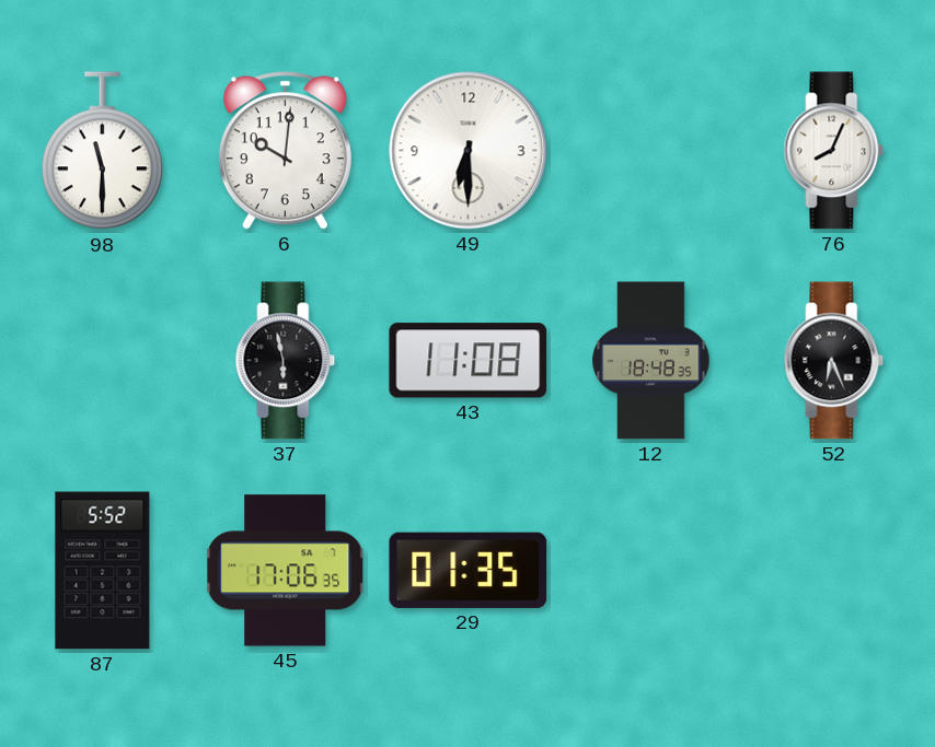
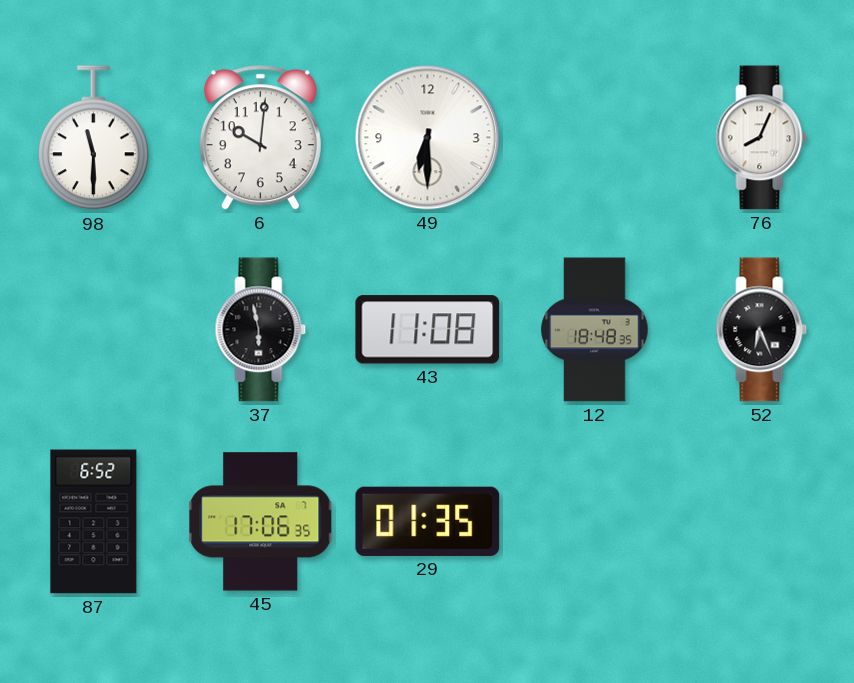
87: 5:52 -> 6:52
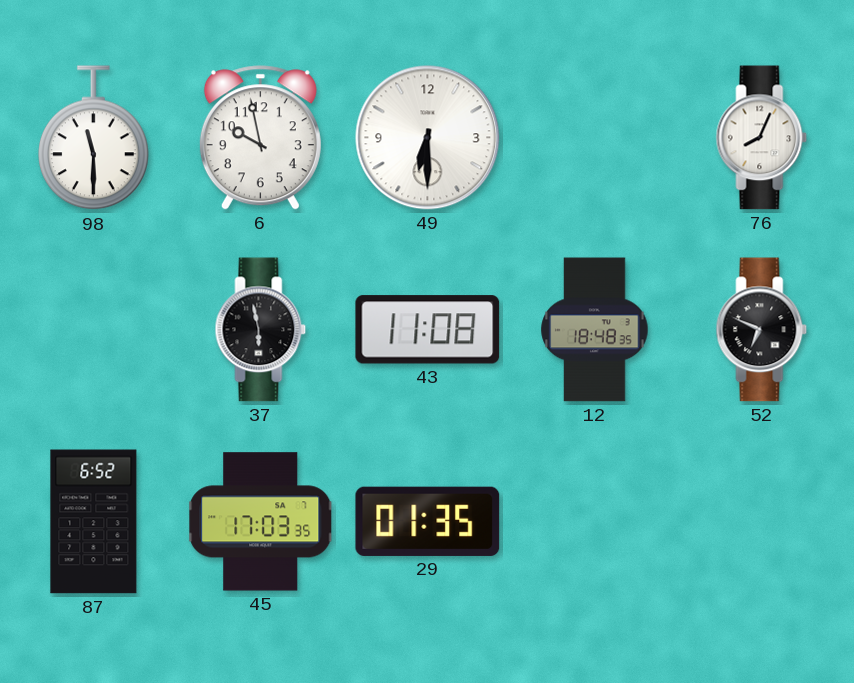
6: 10:01 -> 9:58
52: 6:26 -> 6:49
45: 17:06 -> 17:03
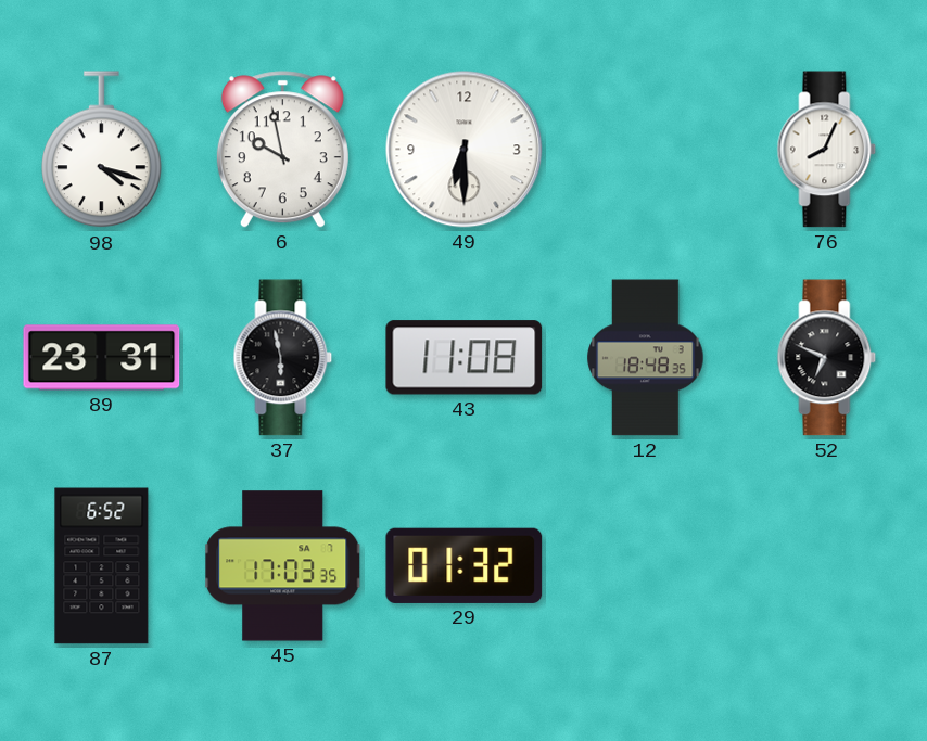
98: 11:30 -> 4:18
89: none -> 23:31
29: 01:35 -> 01:32
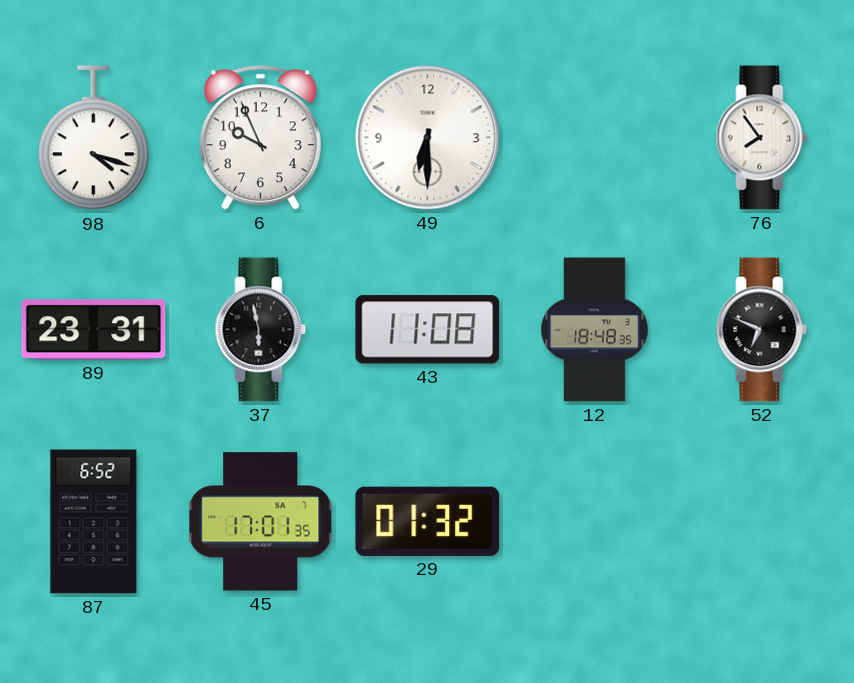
6: 9:58 -> 9:56
76: 8:04 -> 7:54
45: 17:03 -> 17:01
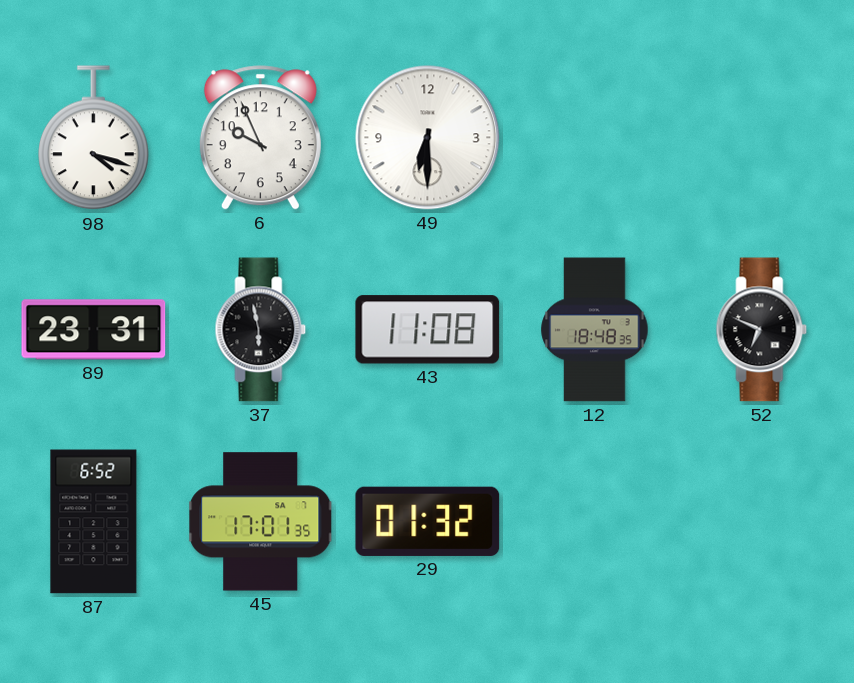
76: 7:54 -> none
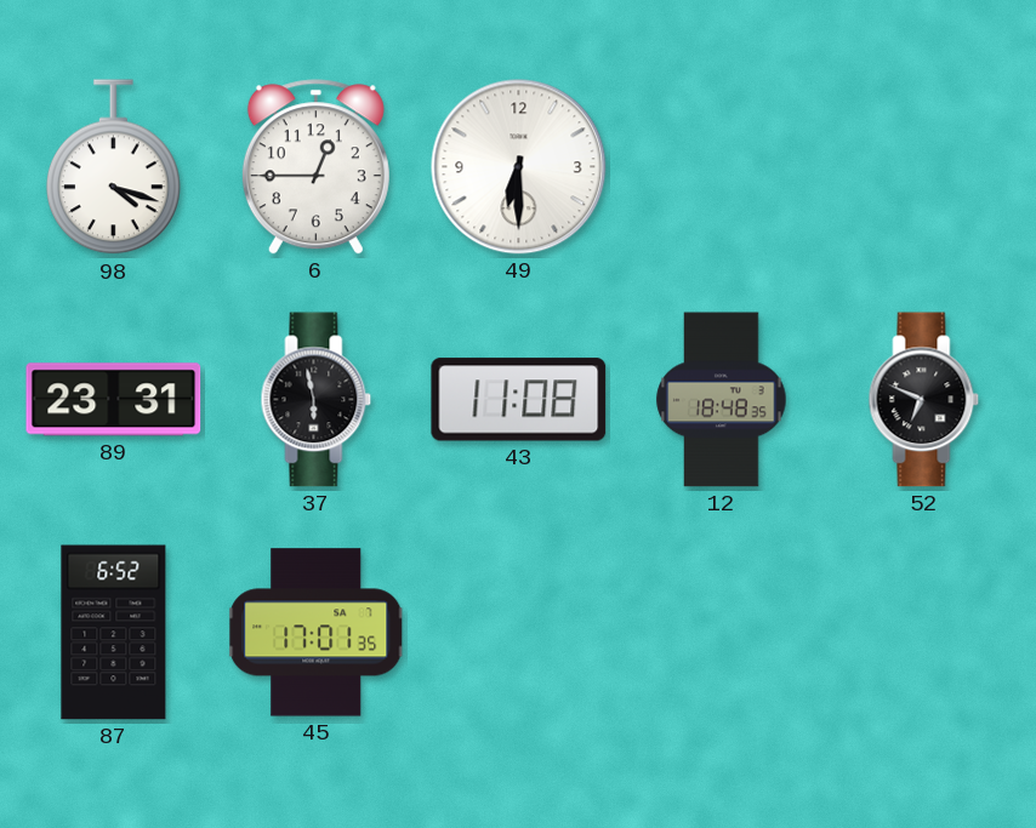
6: 9:56 -> 12:45
29: 01:32 -> none
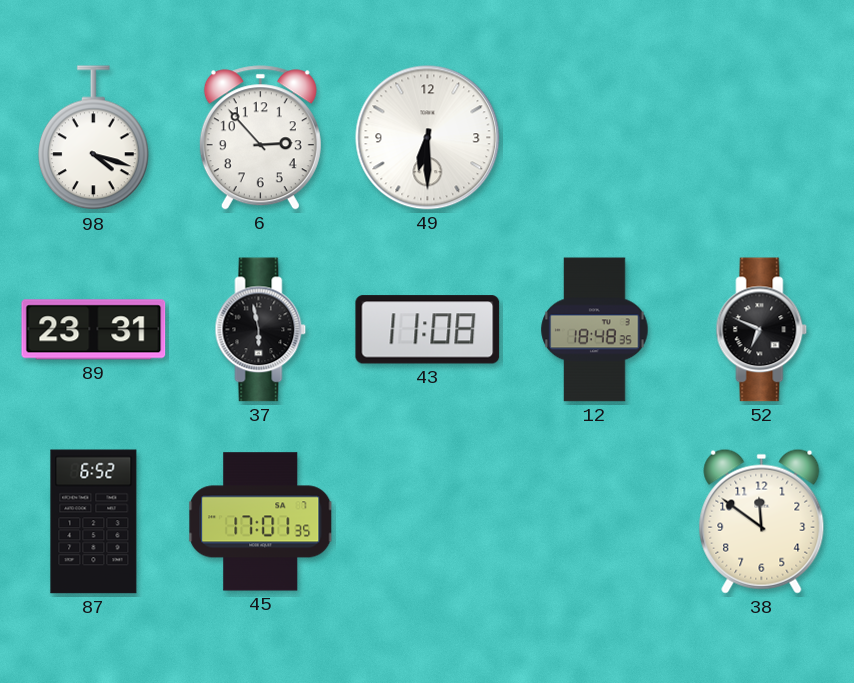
6: 12:45 -> 2:53
38: none -> 11:51
